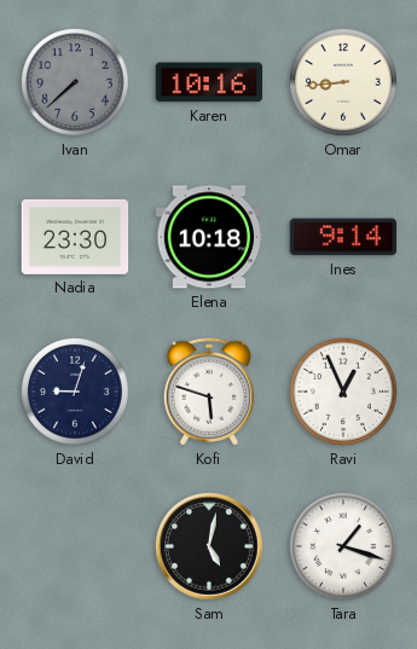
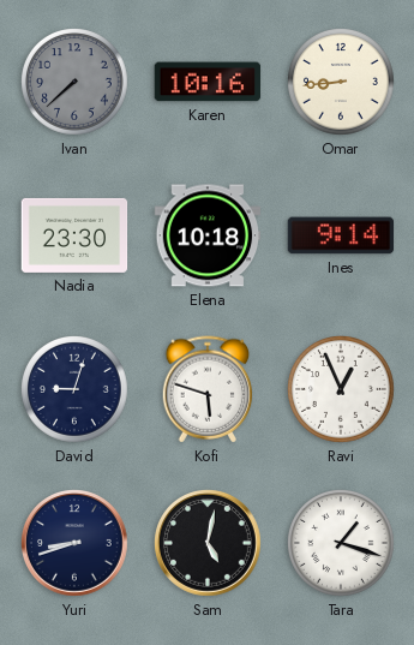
Yuri: none -> 8:42
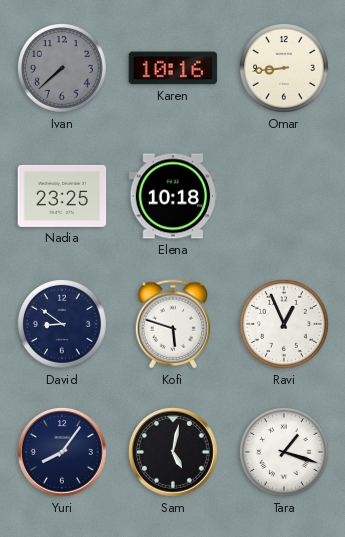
Nadia: 23:30 -> 23:25
Ines: 9:14 -> none
David: 9:03 -> 8:51
Yuri: 8:42 -> 8:06
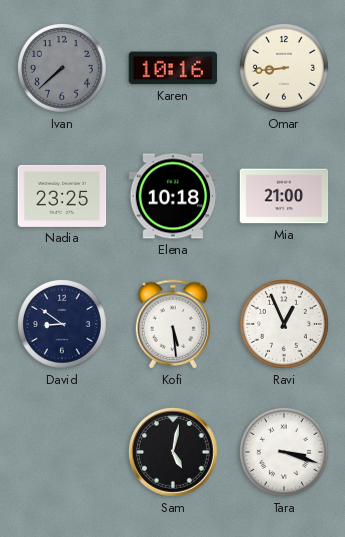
Mia: none -> 21:00
Kofi: 5:48 -> 5:29
Yuri: 8:06 -> none
Tara: 1:18 -> 3:18
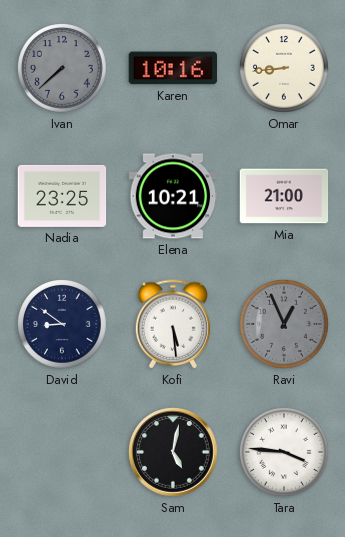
Elena: 10:18 -> 10:21
Ravi dial: white -> grey
Tara: 3:18 -> 3:46
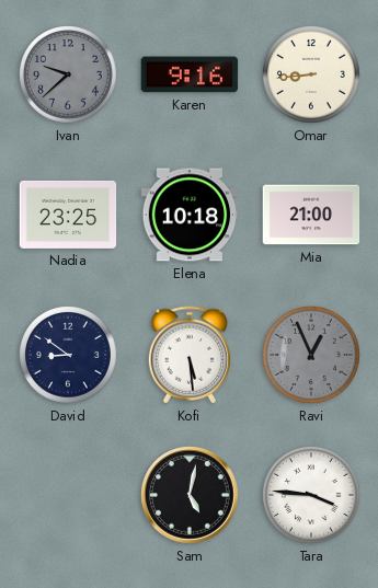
Ivan: 7:38 -> 9:38
Karen: 10:16 -> 9:16
Elena: 10:21 -> 10:18
